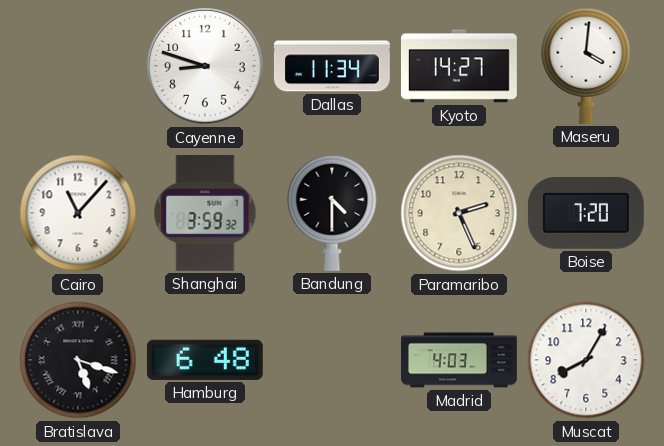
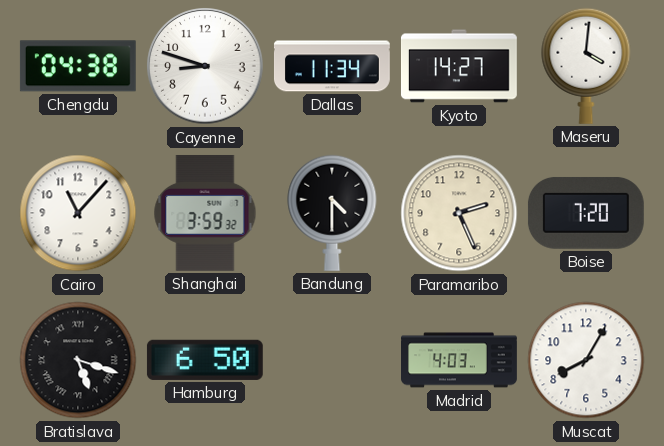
Chengdu: none -> 04:38
Hamburg: 6:48 -> 6:50
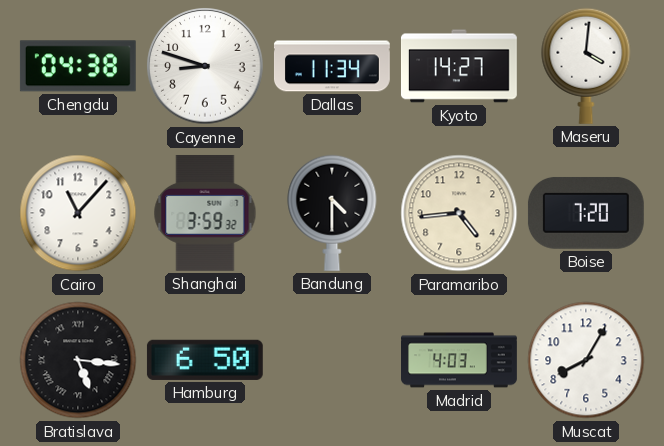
Paramaribo: 2:26 -> 4:44
Bratislava: 5:18 -> 5:16
